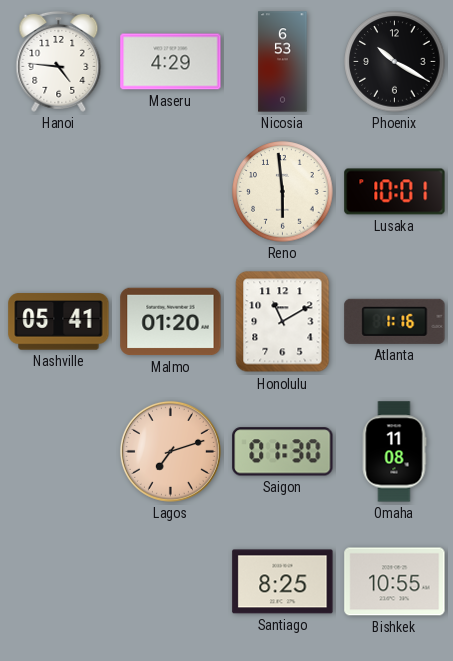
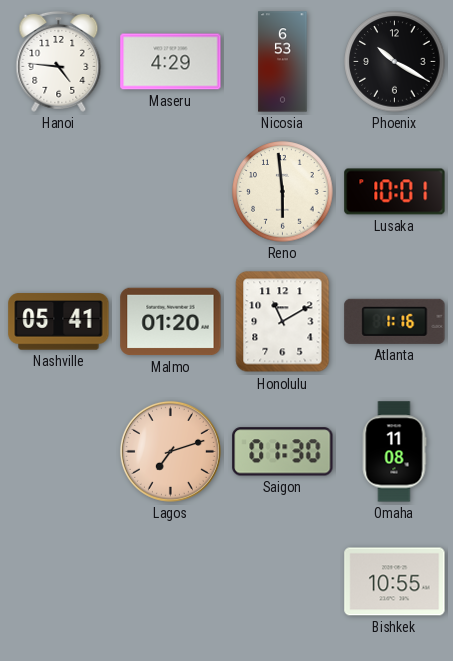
Santiago: 8:25 -> none
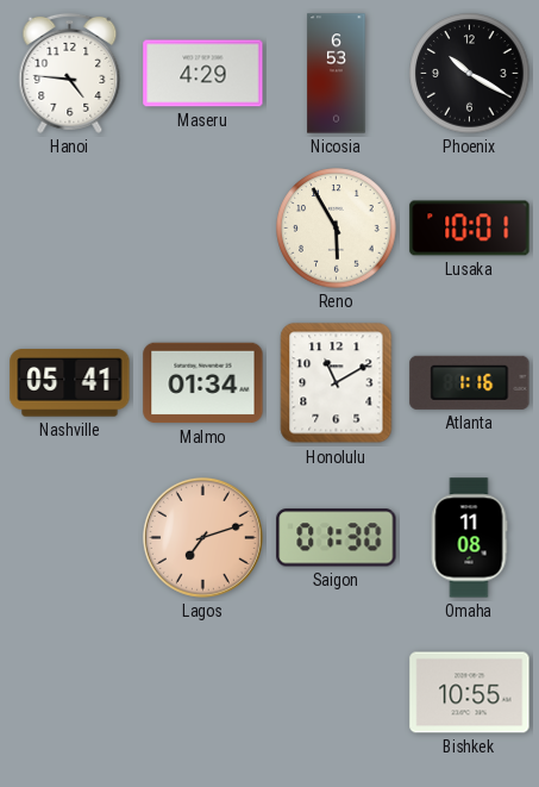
Reno: 5:59 -> 5:55
Malmo: 01:20 -> 01:34
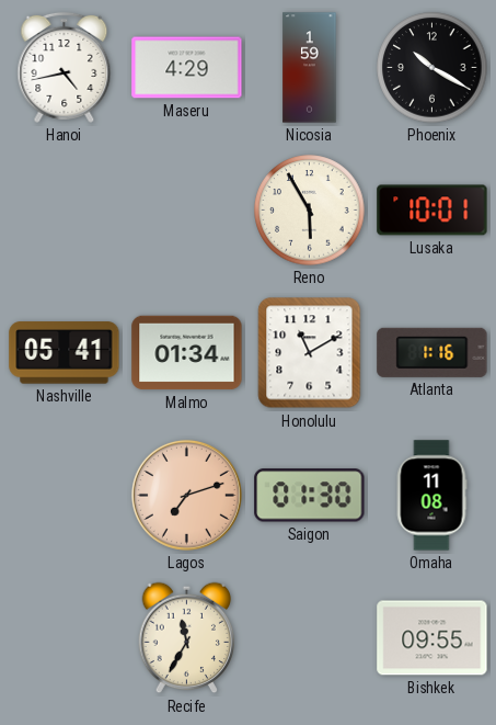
Hanoi: 4:46 -> 4:43
Nicosia: 6:53 -> 1:59
Recife: none -> 11:35
Bishkek: 10:55 -> 09:55
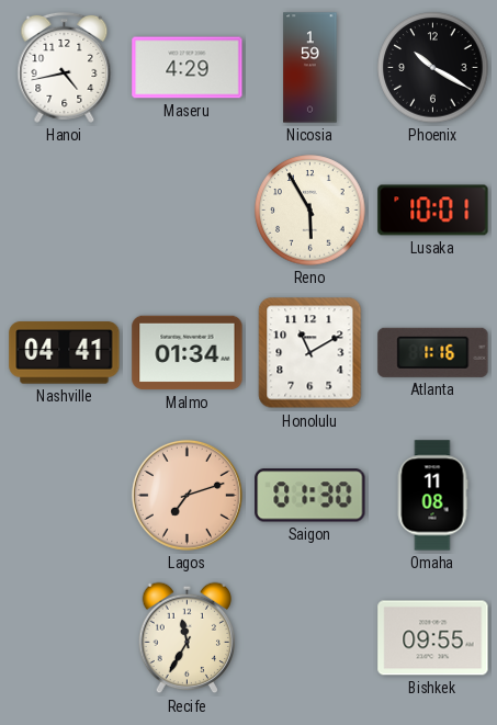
Nashville: 05:41 -> 04:41
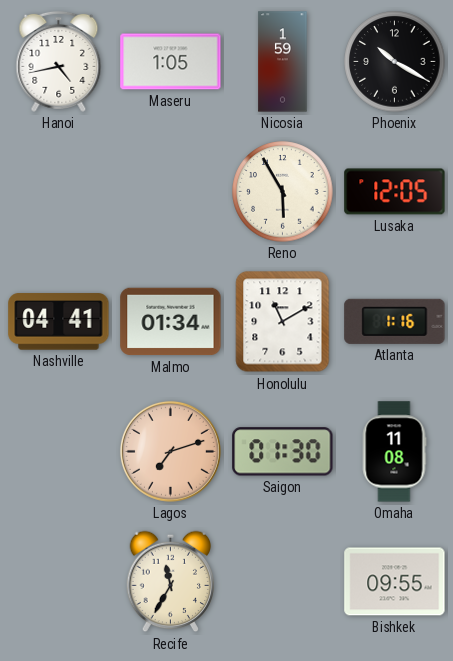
Maseru: 4:29 -> 1:05
Lusaka: 10:01 -> 12:05
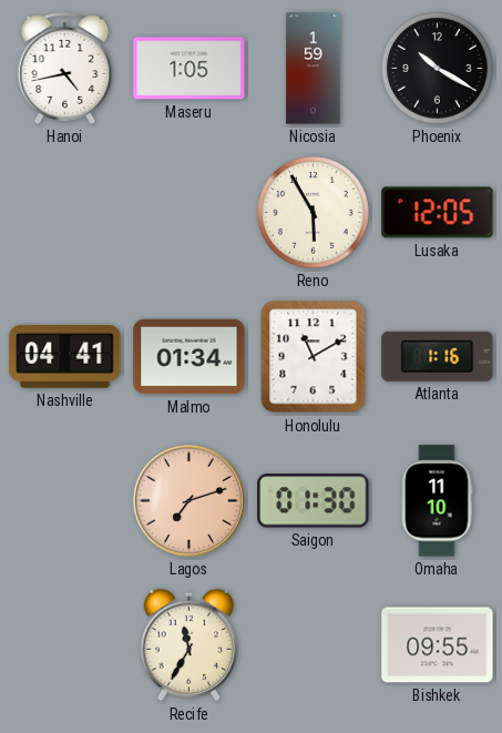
Omaha: 11:08 -> 11:10
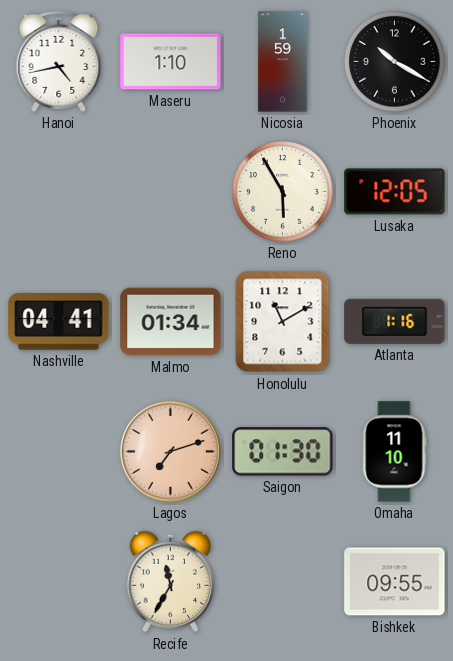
Maseru: 1:05 -> 1:10
